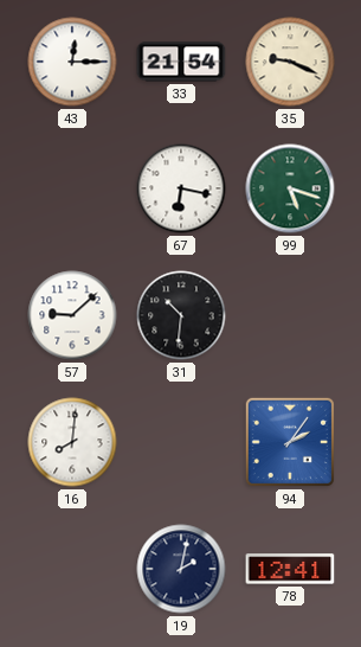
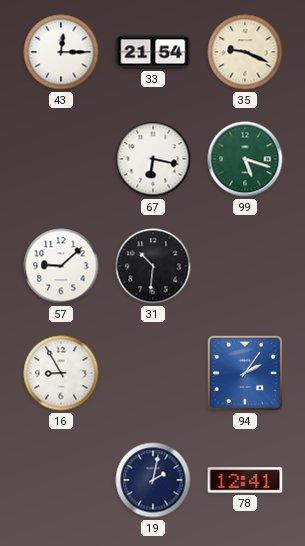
16: 8:01 -> 8:55
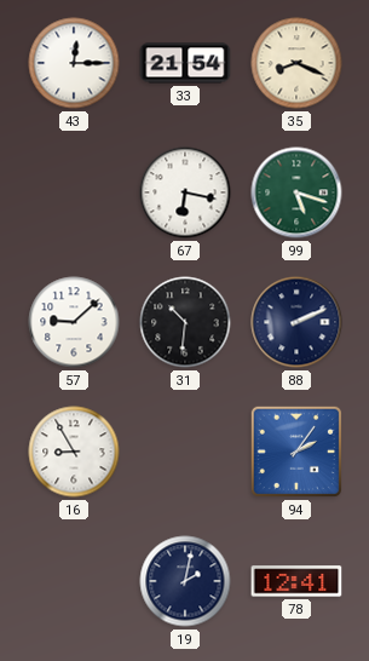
35: 9:19 -> 8:19
88: none -> 2:11
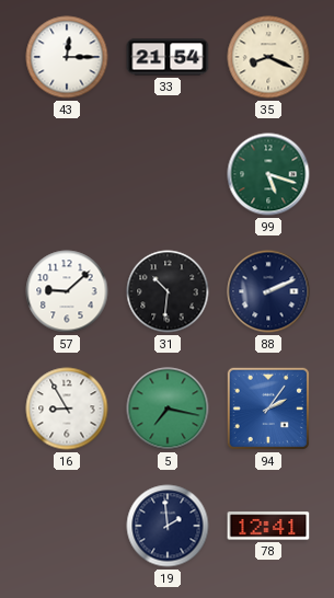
67: 6:17 -> none
5: none -> 7:17
19: 2:02 -> 1:59
